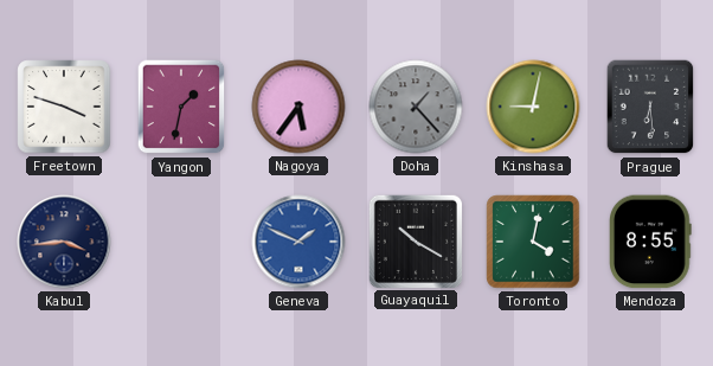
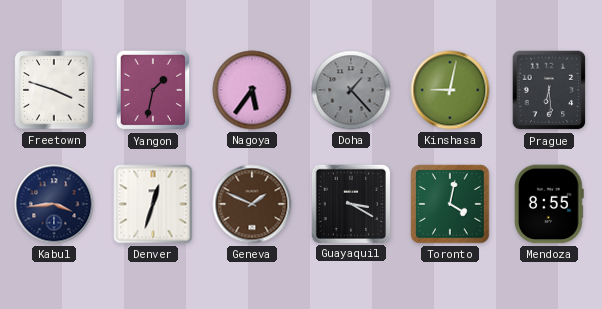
Denver: none -> 12:33
Geneva dial: blue -> brown
Guayaquil: 10:20 -> 3:20
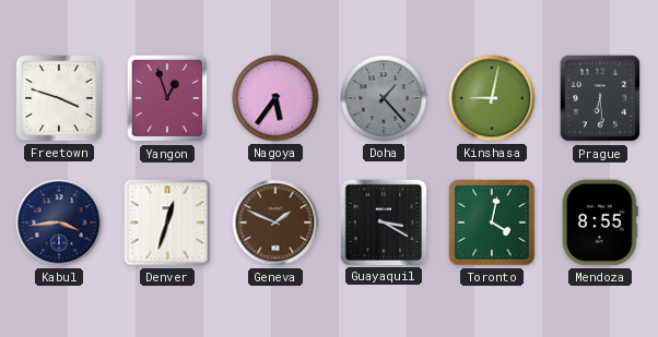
Yangon: 1:32 -> 12:57
